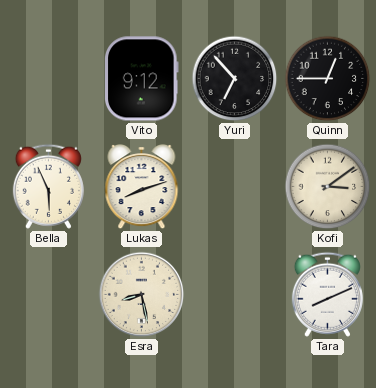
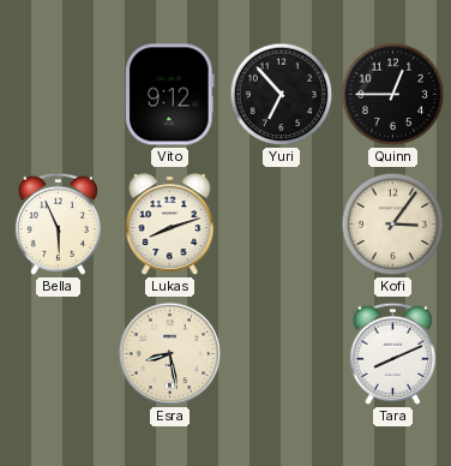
Kofi: 3:09 -> 3:06
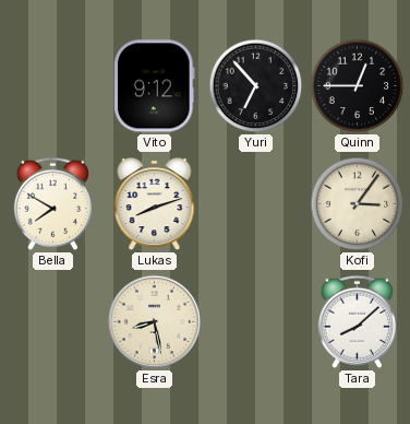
Bella: 5:56 -> 7:50
Tara: 8:11 -> 8:08
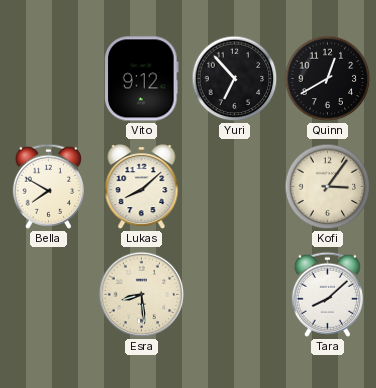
Quinn: 12:45 -> 12:40
Lukas: 8:12 -> 8:08
Esra: 8:28 -> 8:29
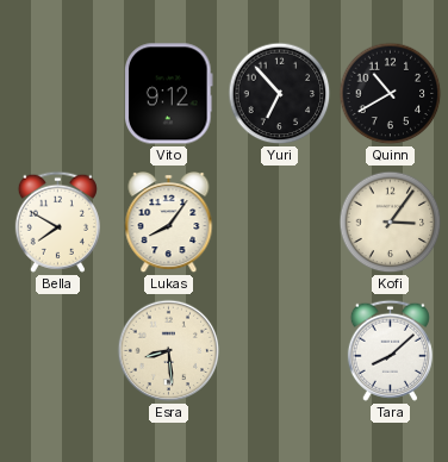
Quinn: 12:40 -> 10:40
Lukas: 8:08 -> 8:06
